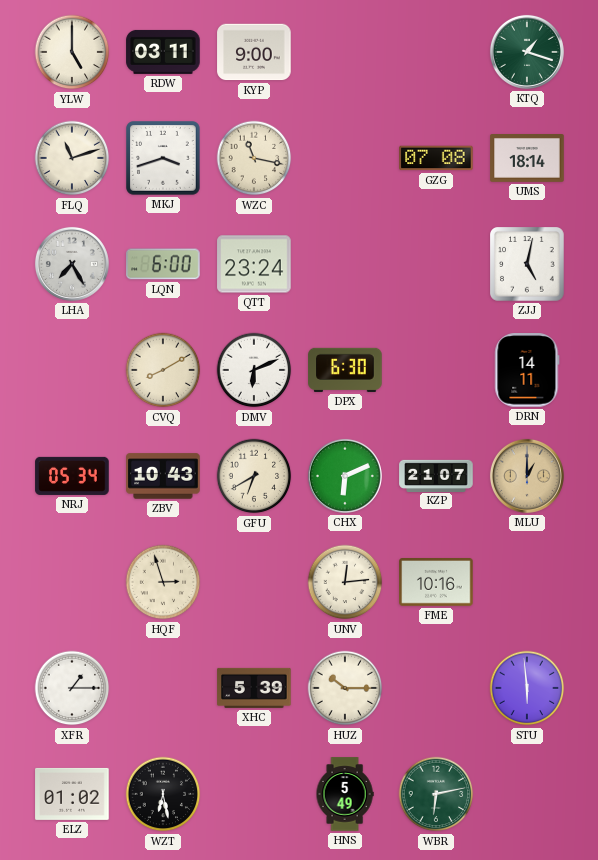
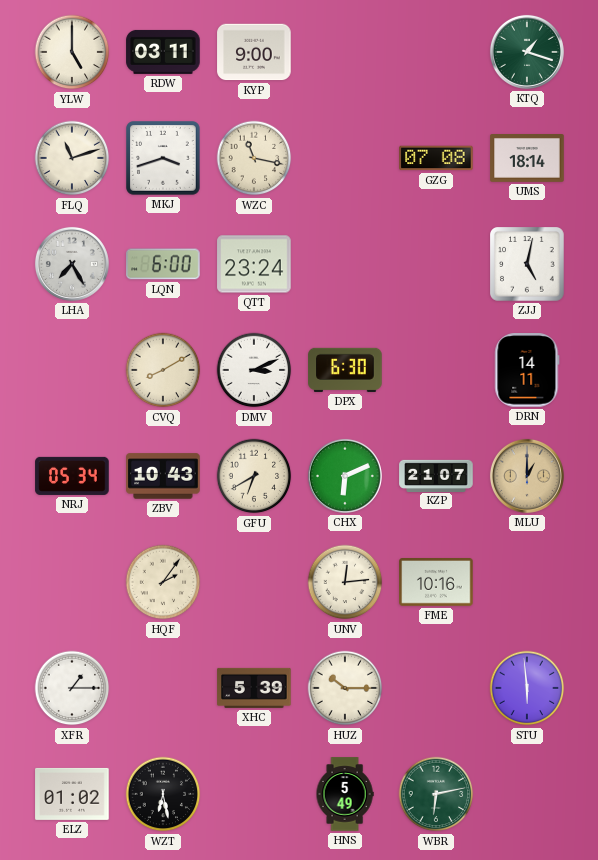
DMV: 6:11 -> 3:11
HQF: 2:57 -> 2:06
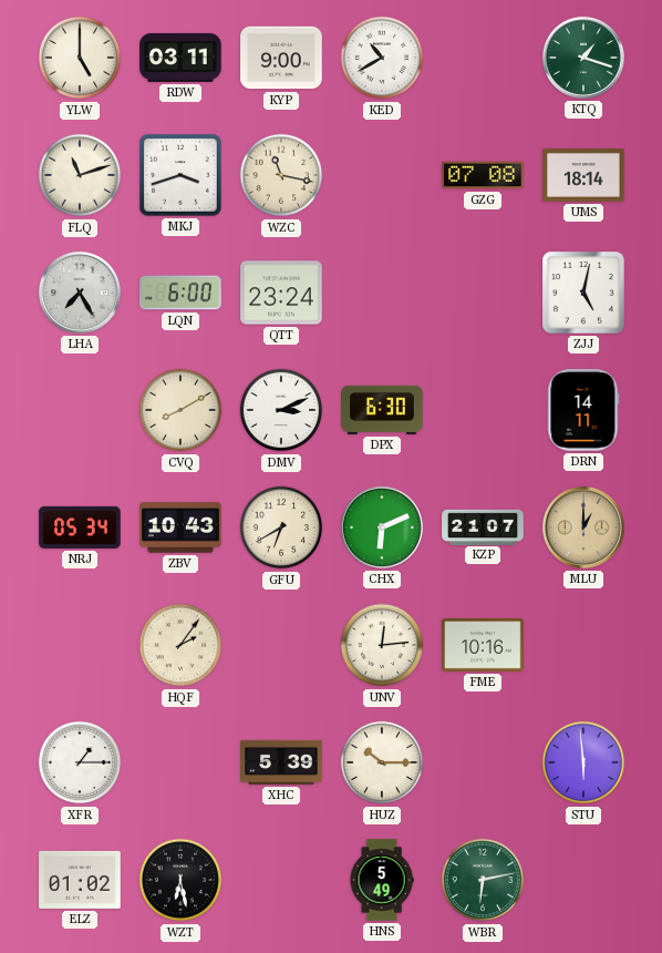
KED: none -> 10:40
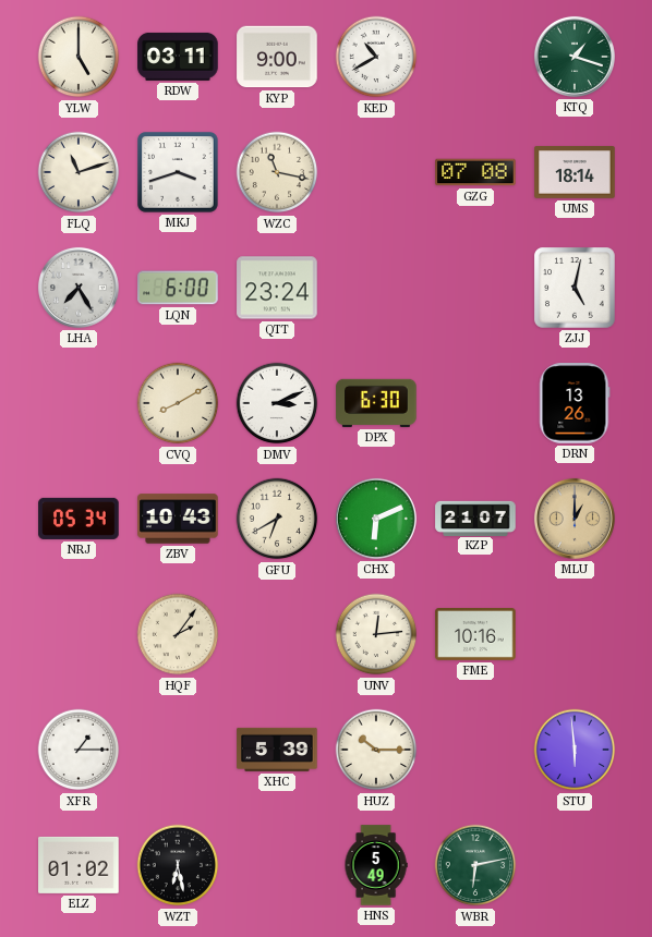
DRN: 14:11 -> 13:26
